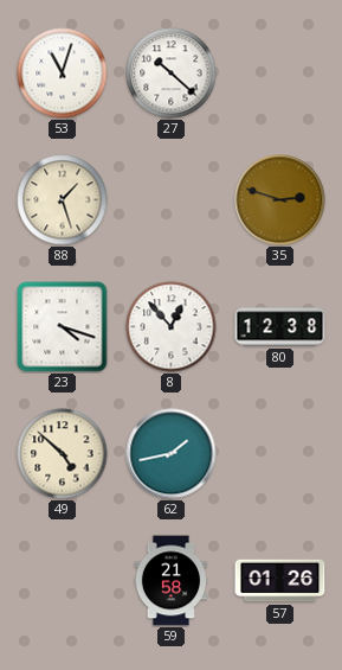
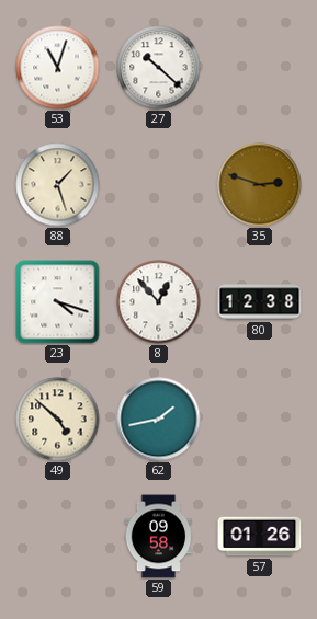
59: 21:58 -> 09:58
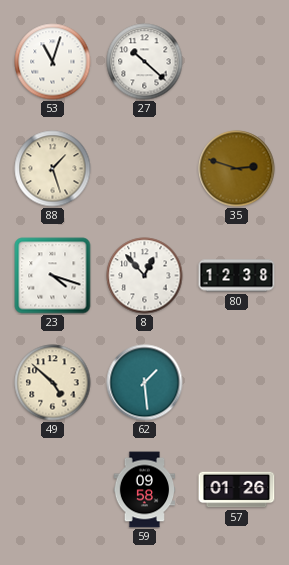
62: 1:43 -> 1:29
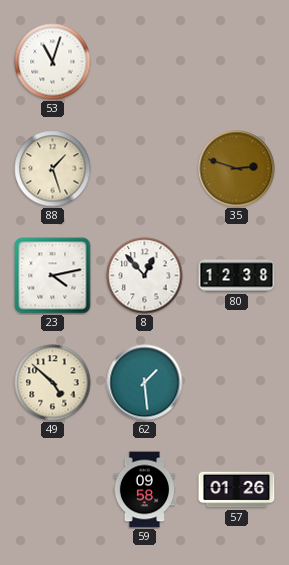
27: 10:22 -> none
23: 4:18 -> 4:13
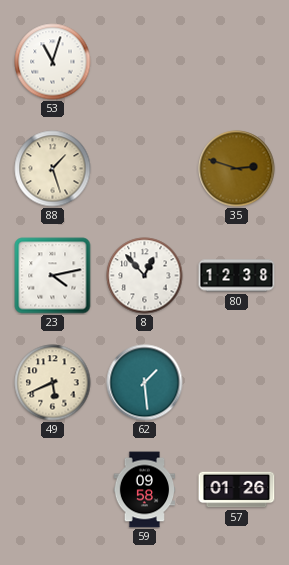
49: 4:52 -> 5:41
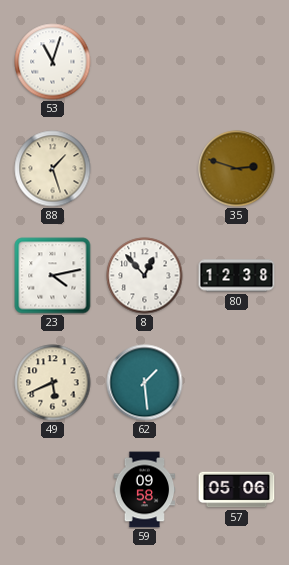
57: 01:26 -> 05:06
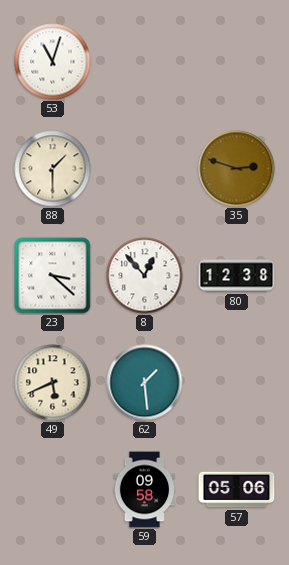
88: 1:27 -> 1:30
23: 4:13 -> 3:22
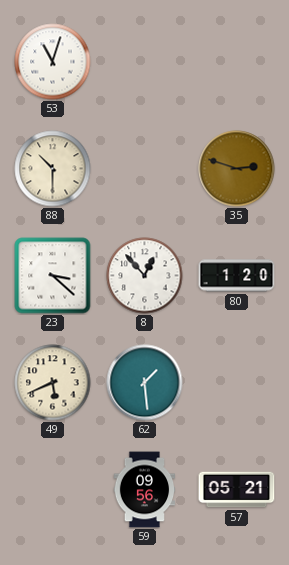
88: 1:30 -> 10:30
80: 12:38 -> 1:20
59: 09:58 -> 09:56
57: 05:06 -> 05:21
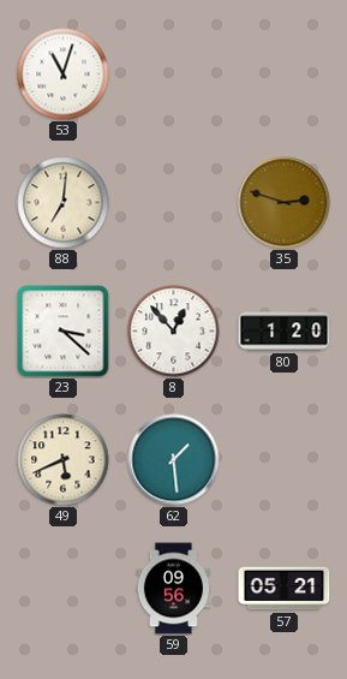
88: 10:30 -> 7:01
